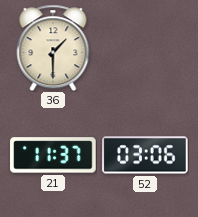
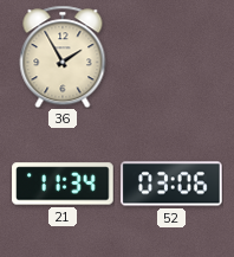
36: 1:30 -> 1:55
21: 11:37 -> 11:34
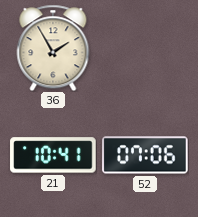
21: 11:34 -> 10:41
52: 03:06 -> 07:06
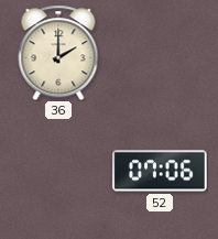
36: 1:55 -> 2:00
21: 10:41 -> none
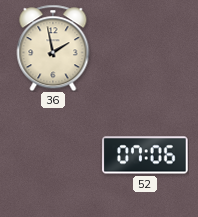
36: 2:00 -> 1:58
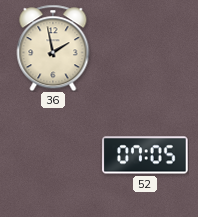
52: 07:06 -> 07:05
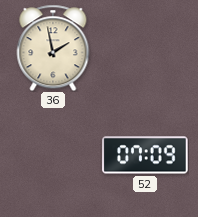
52: 07:05 -> 07:09
